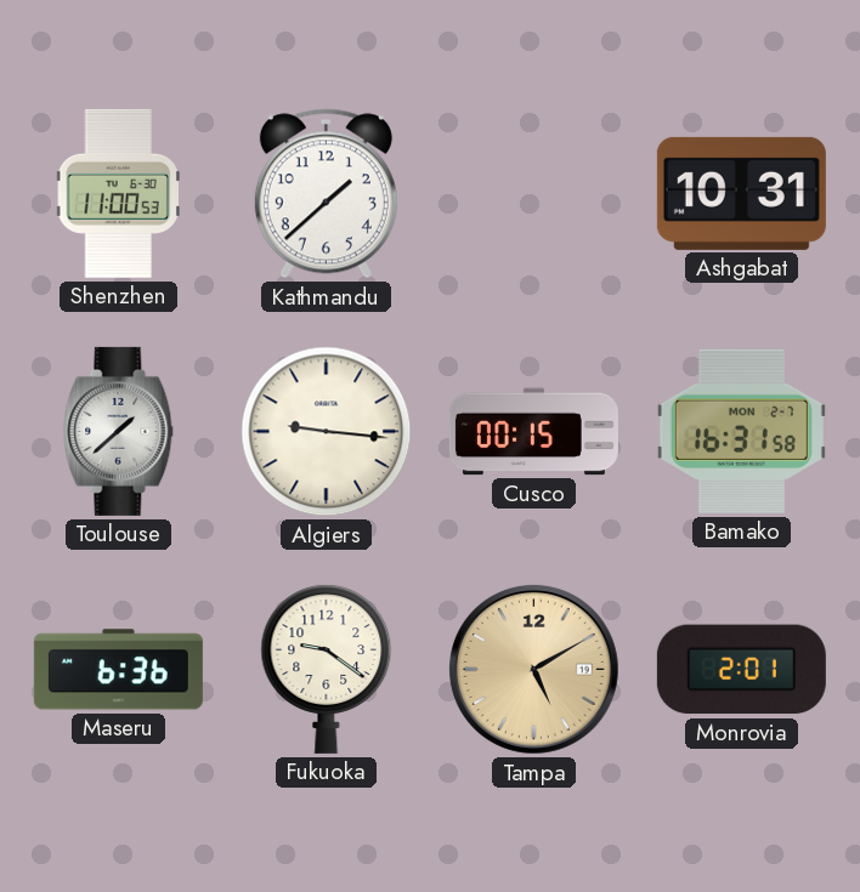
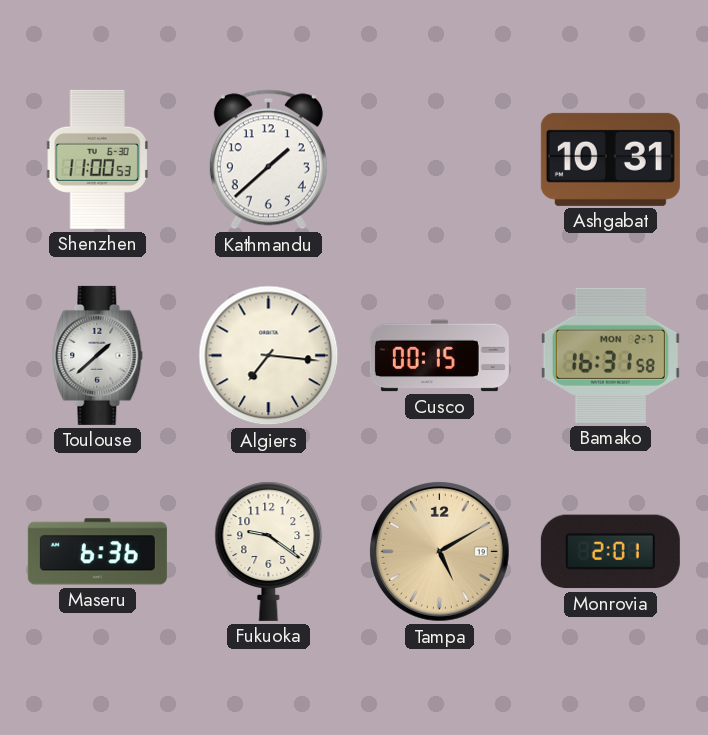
Algiers: 9:16 -> 7:16
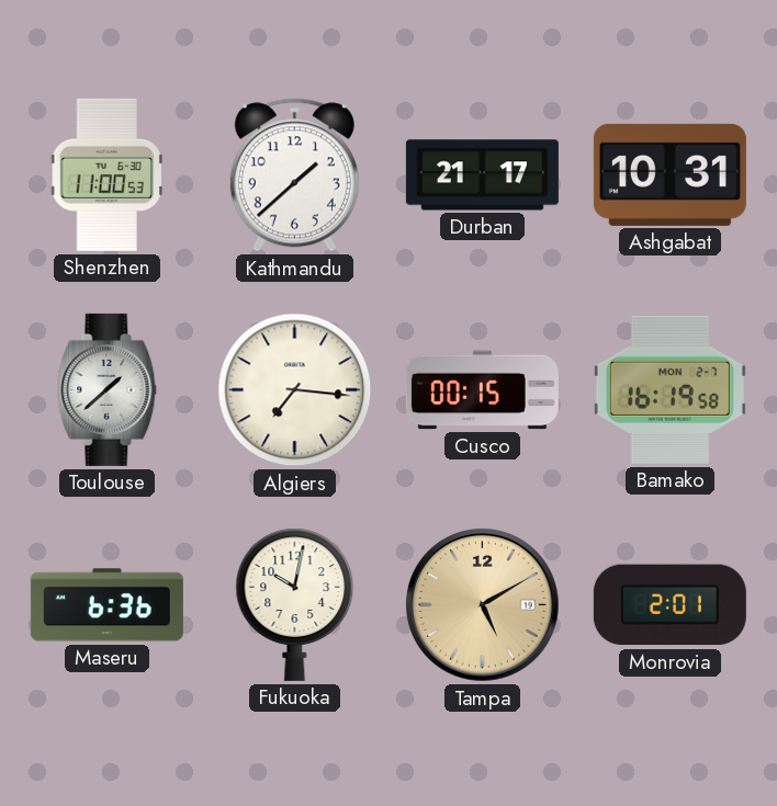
Durban: none -> 21:17
Bamako: 16:31 -> 16:19
Fukuoka: 9:21 -> 10:02
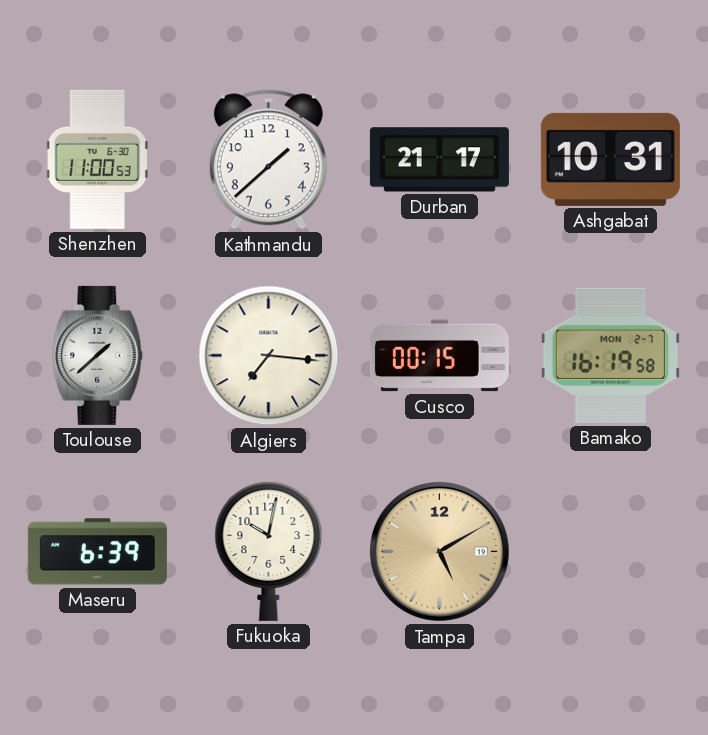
Maseru: 6:36 -> 6:39
Monrovia: 2:01 -> none
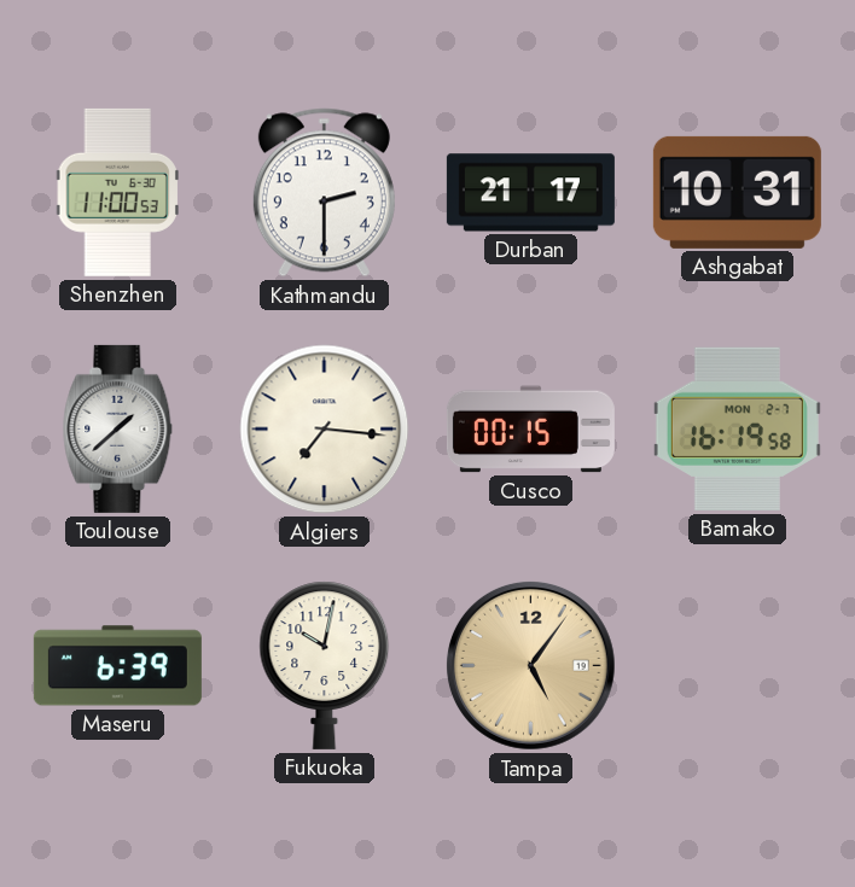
Kathmandu: 1:38 -> 2:30
Tampa: 5:10 -> 5:06
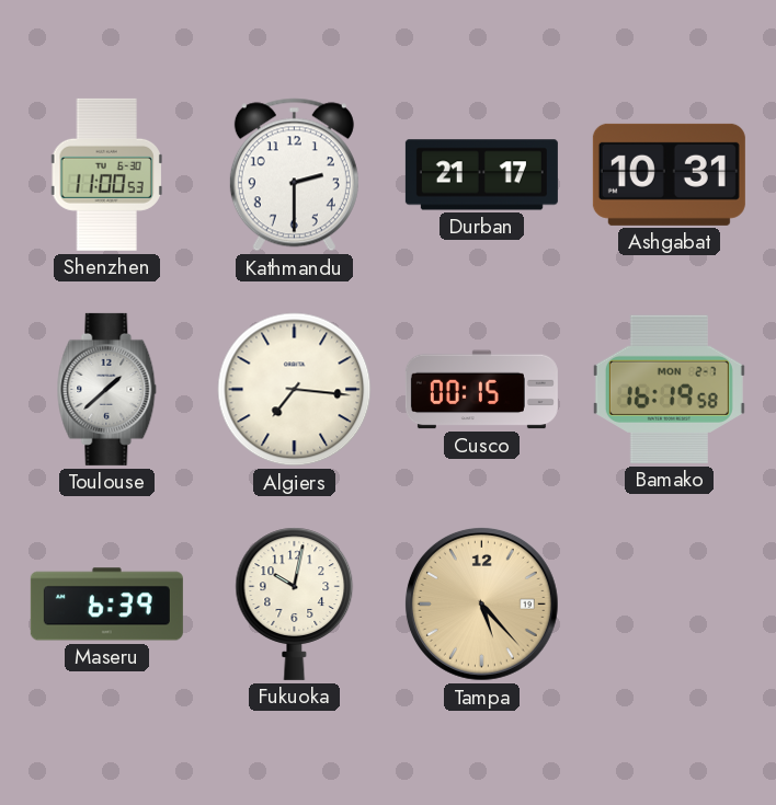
Tampa: 5:06 -> 5:23
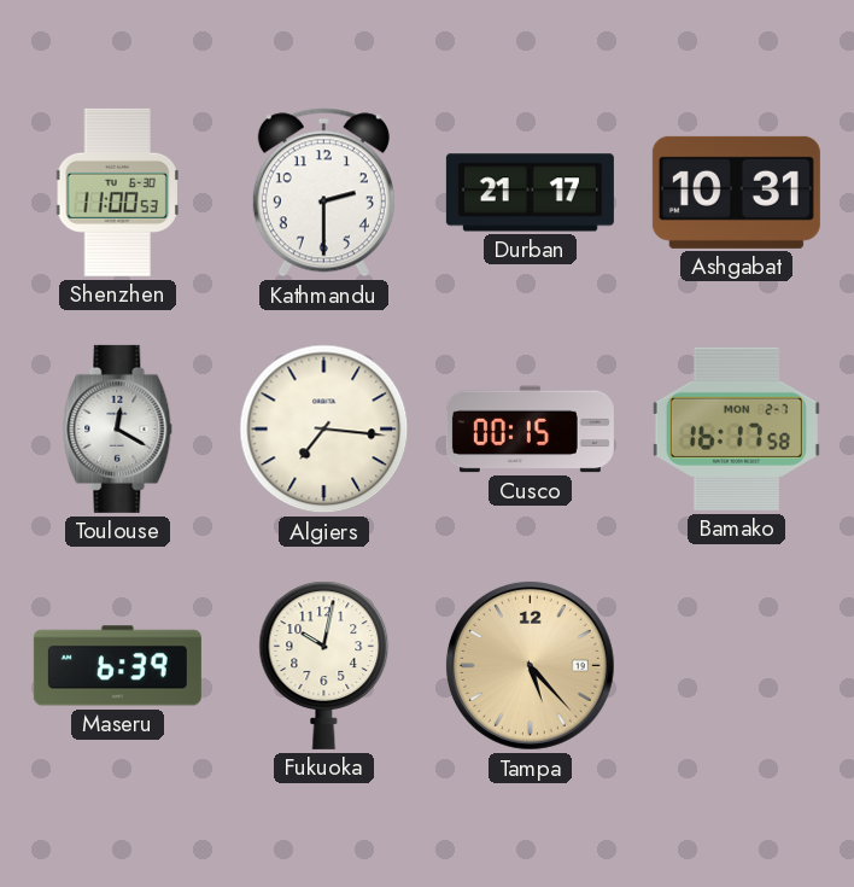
Toulouse: 1:38 -> 12:20
Bamako: 16:19 -> 16:17
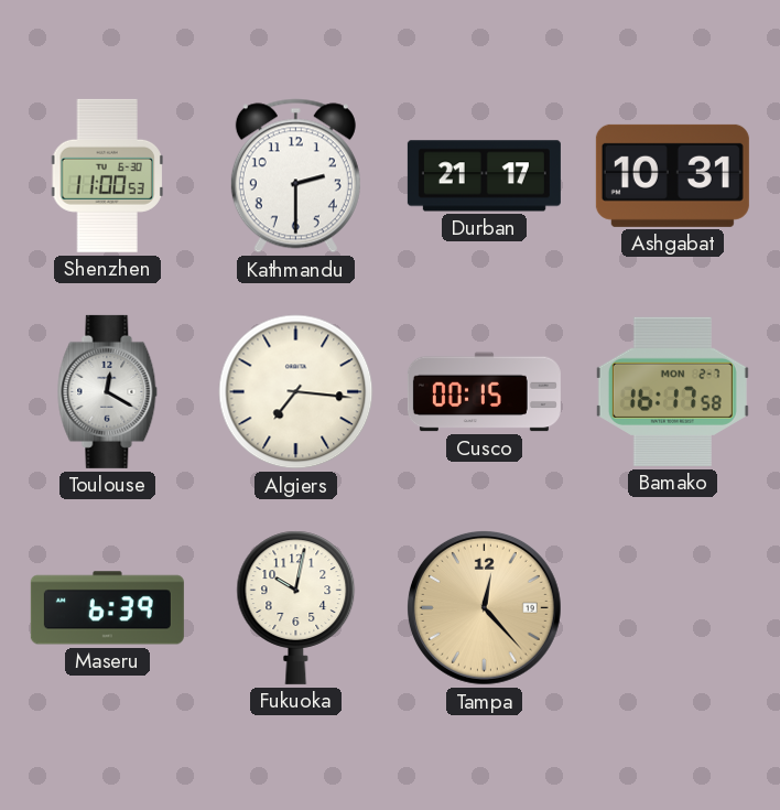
Tampa: 5:23 -> 12:23
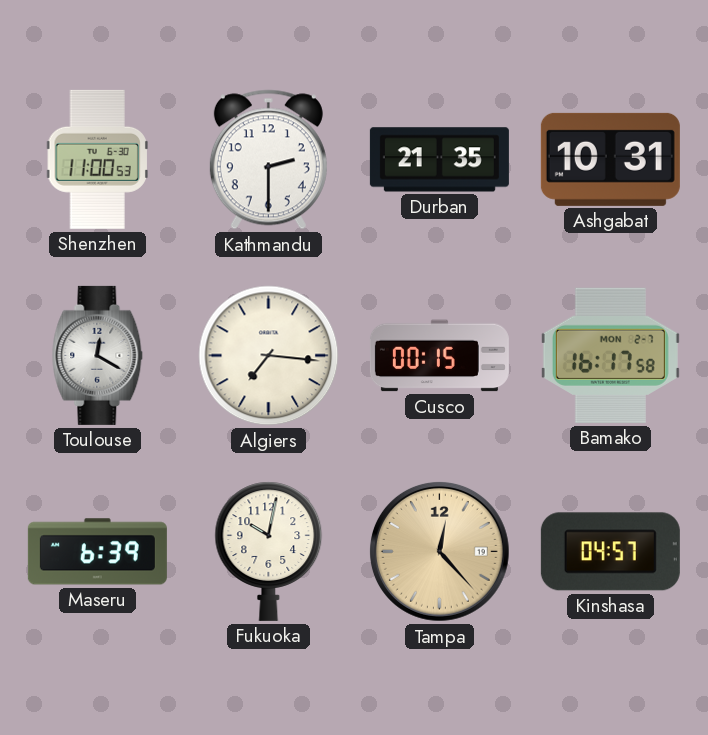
Durban: 21:17 -> 21:35
Kinshasa: none -> 04:57
